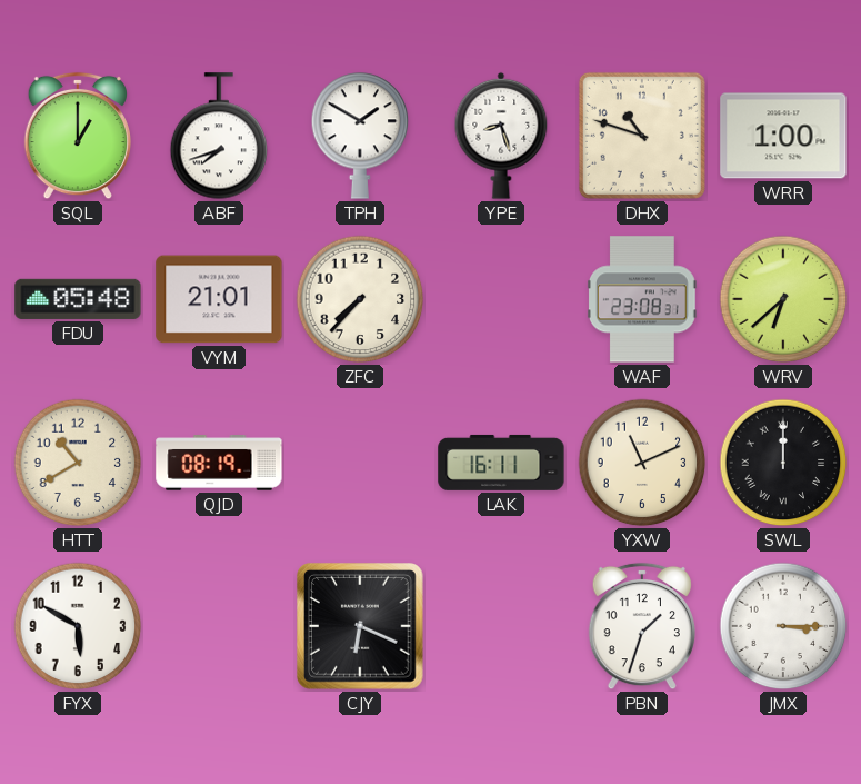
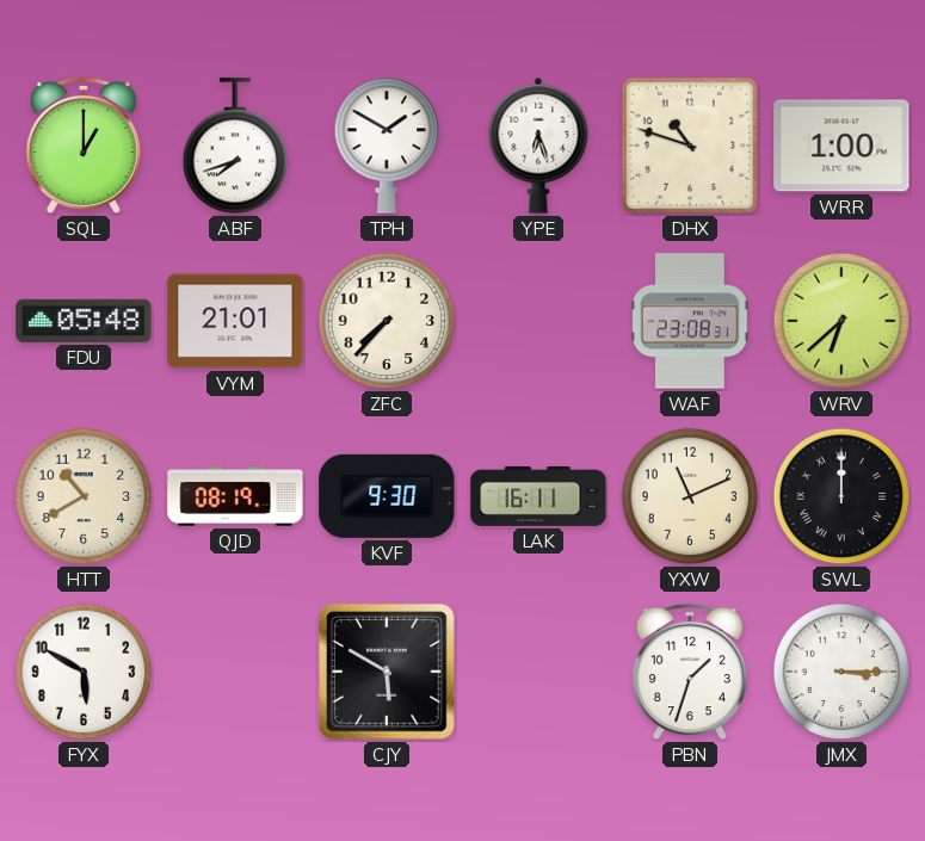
YPE: 8:27 -> 6:27
KVF: none -> 9:30
CJY: 6:19 -> 5:50
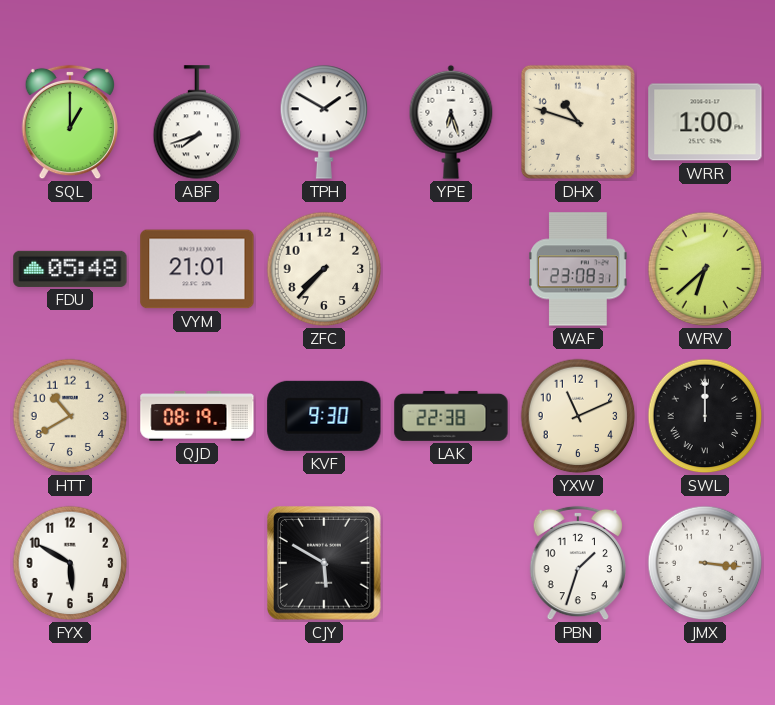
LAK: 16:11 -> 22:38
JMX: 3:15 -> 3:16
